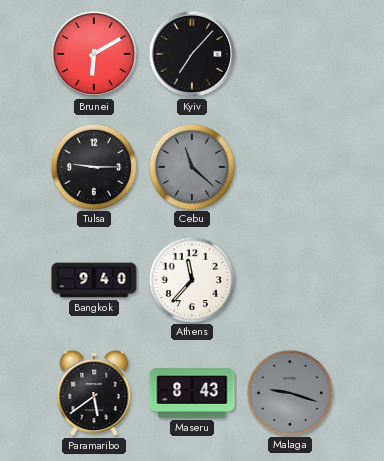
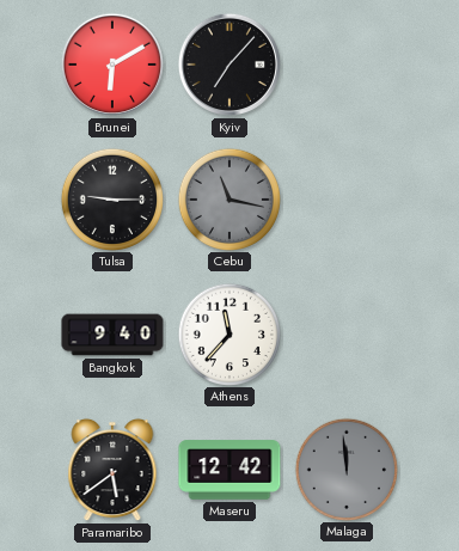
Cebu: 11:22 -> 11:17
Maseru: 8:43 -> 12:42
Malaga: 9:18 -> 11:59
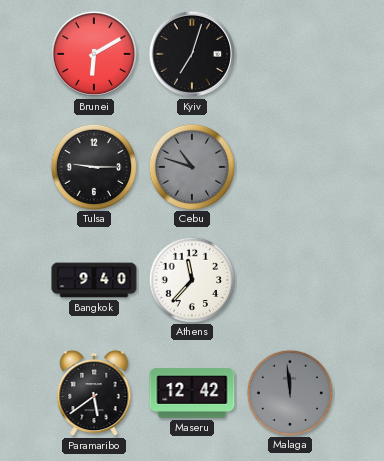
Kyiv: 7:07 -> 7:03
Cebu: 11:17 -> 10:48
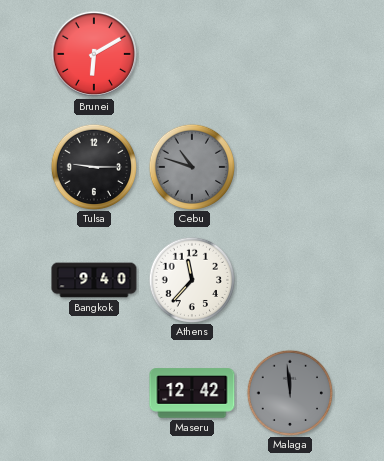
Kyiv: 7:03 -> none
Paramaribo: 5:39 -> none
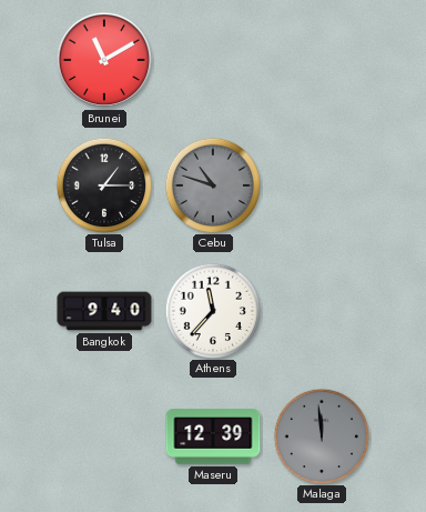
Brunei: 6:10 -> 11:10
Tulsa: 9:15 -> 1:15
Maseru: 12:42 -> 12:39
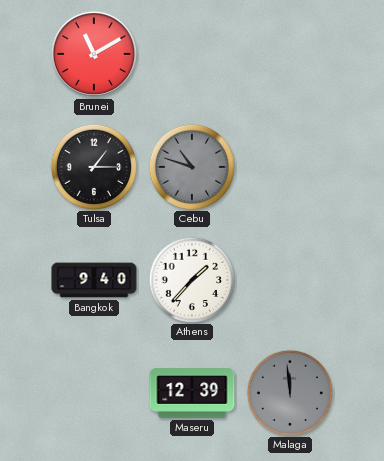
Athens: 11:37 -> 1:37
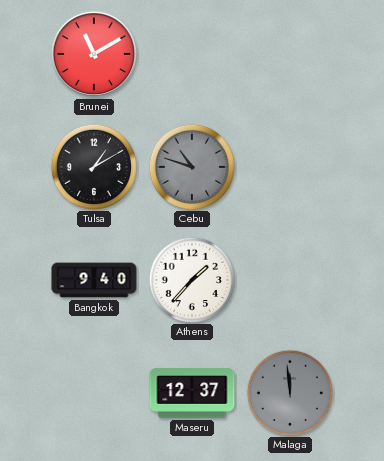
Tulsa: 1:15 -> 1:10
Maseru: 12:39 -> 12:37
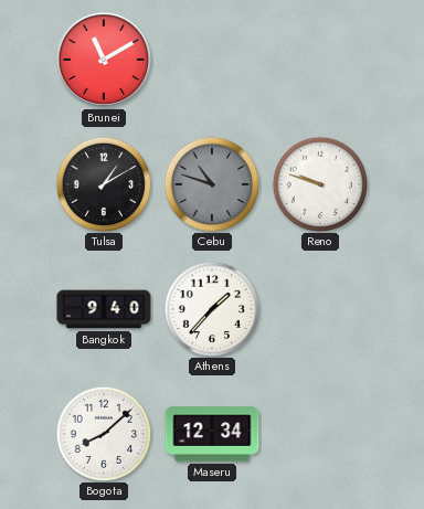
Reno: none -> 9:48
Bogota: none -> 8:08
Maseru: 12:37 -> 12:34
Malaga: 11:59 -> none
